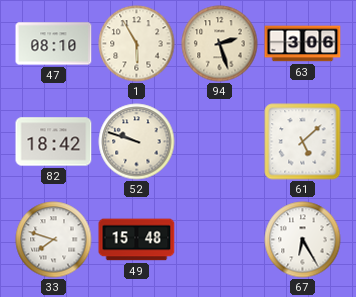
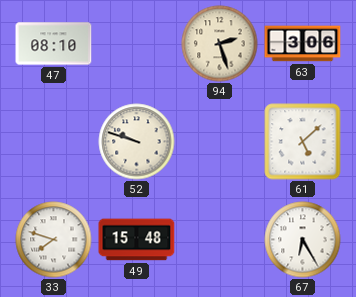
1: 5:55 -> none
82: 18:42 -> none
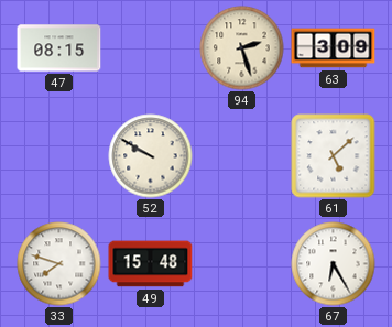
47: 08:10 -> 08:15
63: 3:06 -> 3:09
52: 9:48 -> 9:50
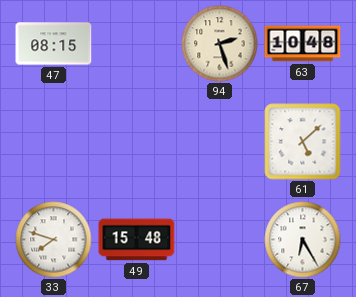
63: 3:09 -> 10:48
52: 9:50 -> none
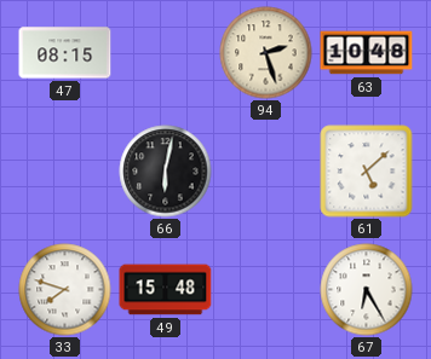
66: none -> 6:02
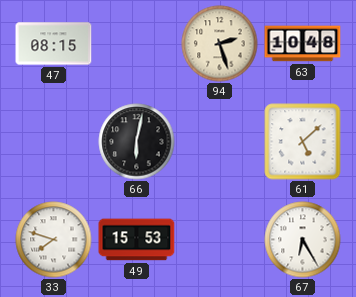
49: 15:48 -> 15:53
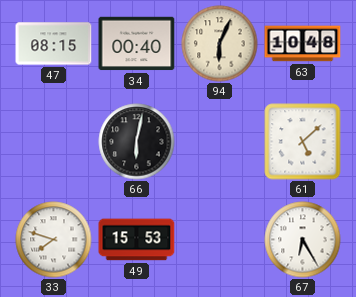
34: none -> 00:40
94: 2:27 -> 6:04
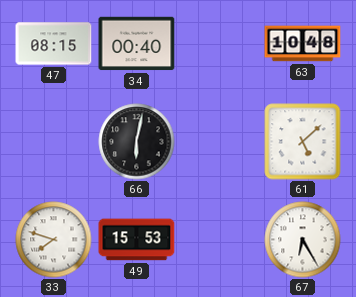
94: 6:04 -> none
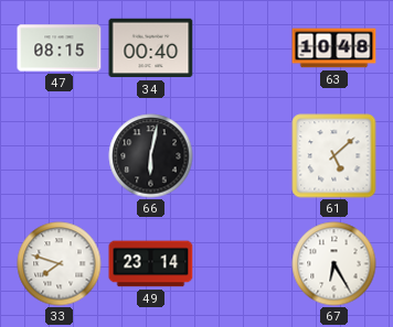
49: 15:53 -> 23:14
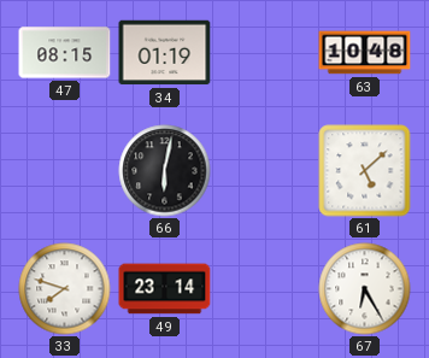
34: 00:40 -> 01:19
